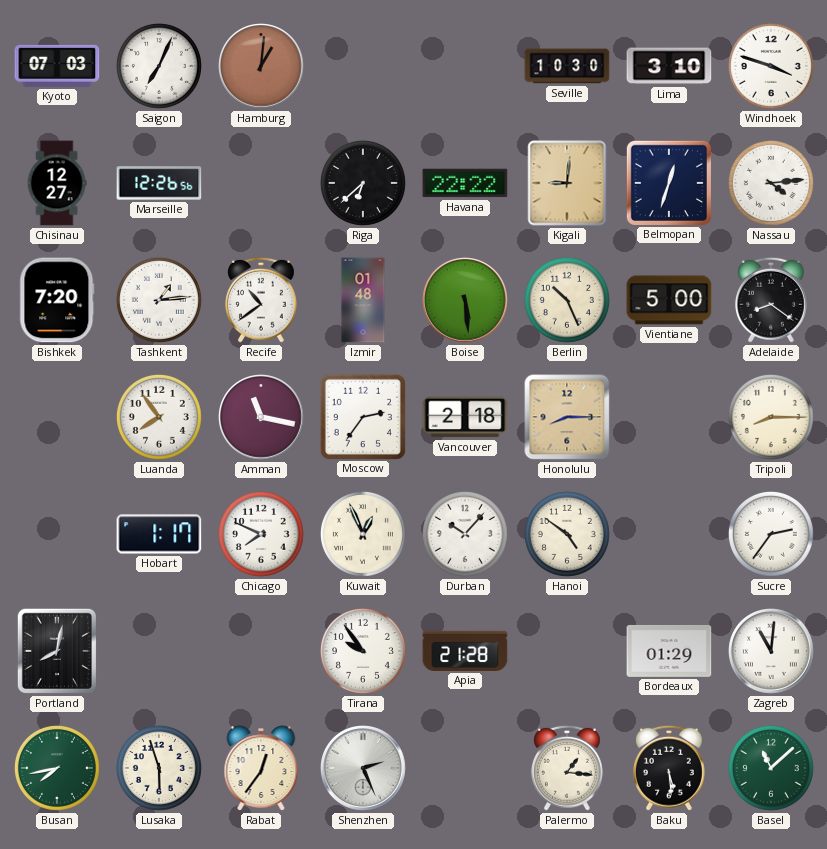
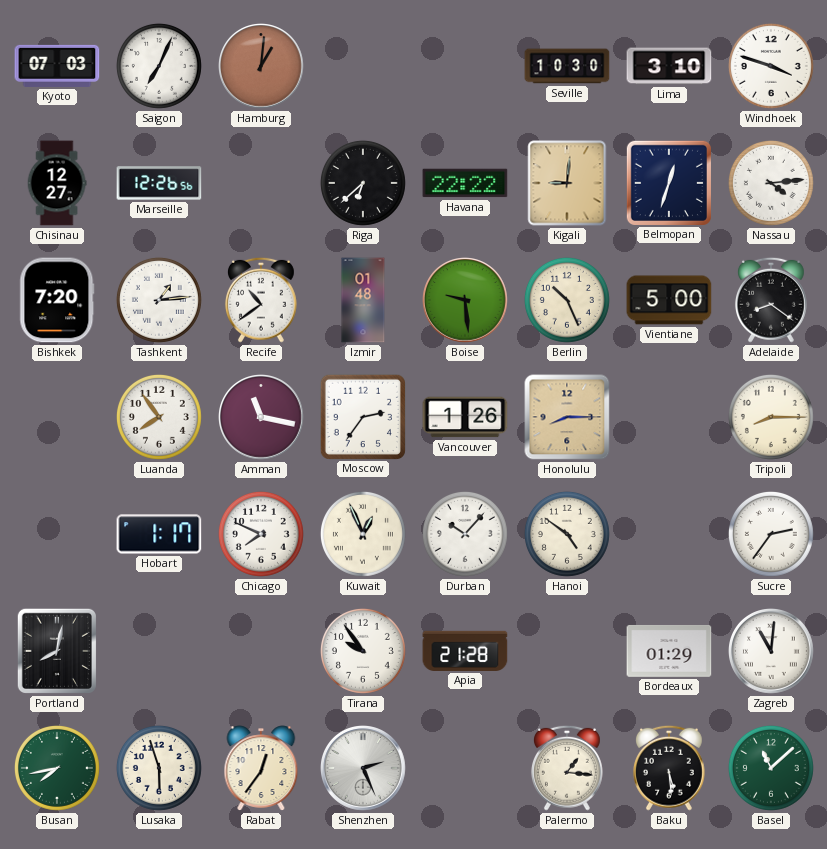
Boise: 5:29 -> 9:29
Vancouver: 2:18 -> 1:26
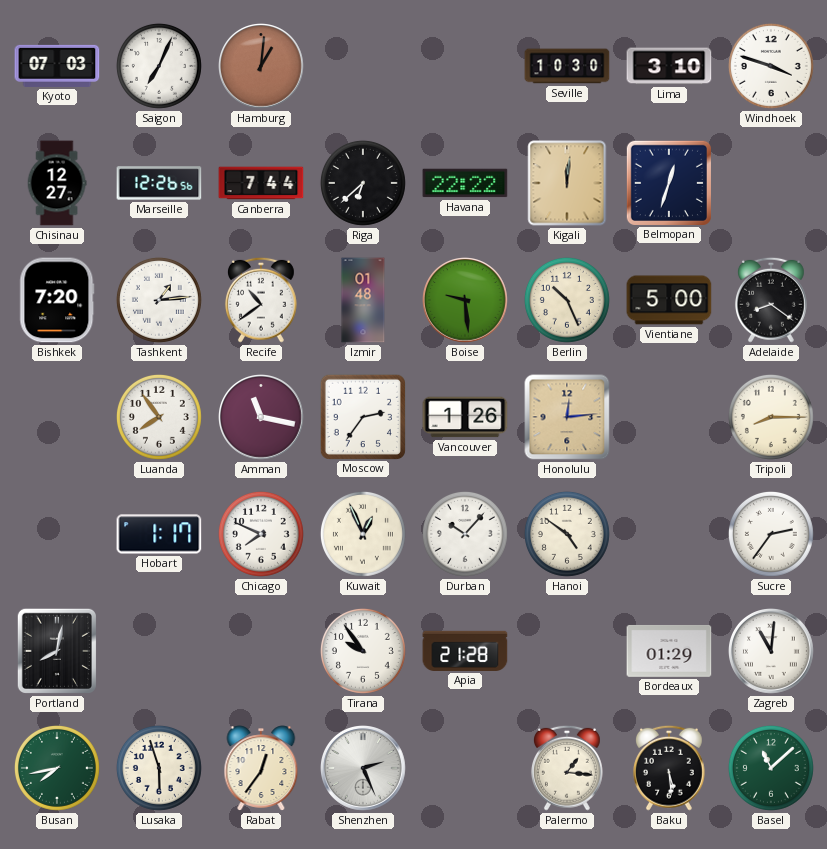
Canberra: none -> 7:44
Kigali: 9:01 -> 12:01
Nassau: 4:14 -> none
Honolulu: 8:15 -> 12:14
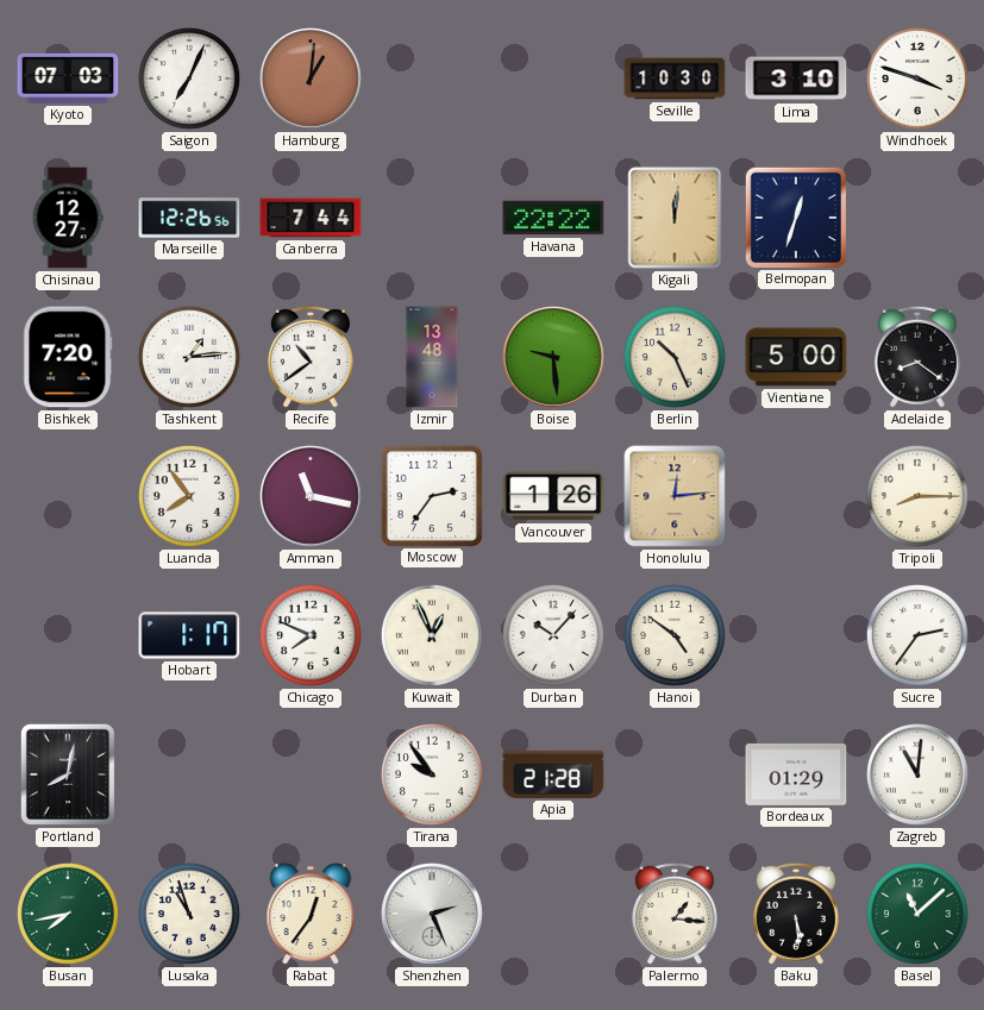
Riga: 6:38 -> none
Izmir: 01:48 -> 13:48
Lusaka: 5:57 -> 10:57
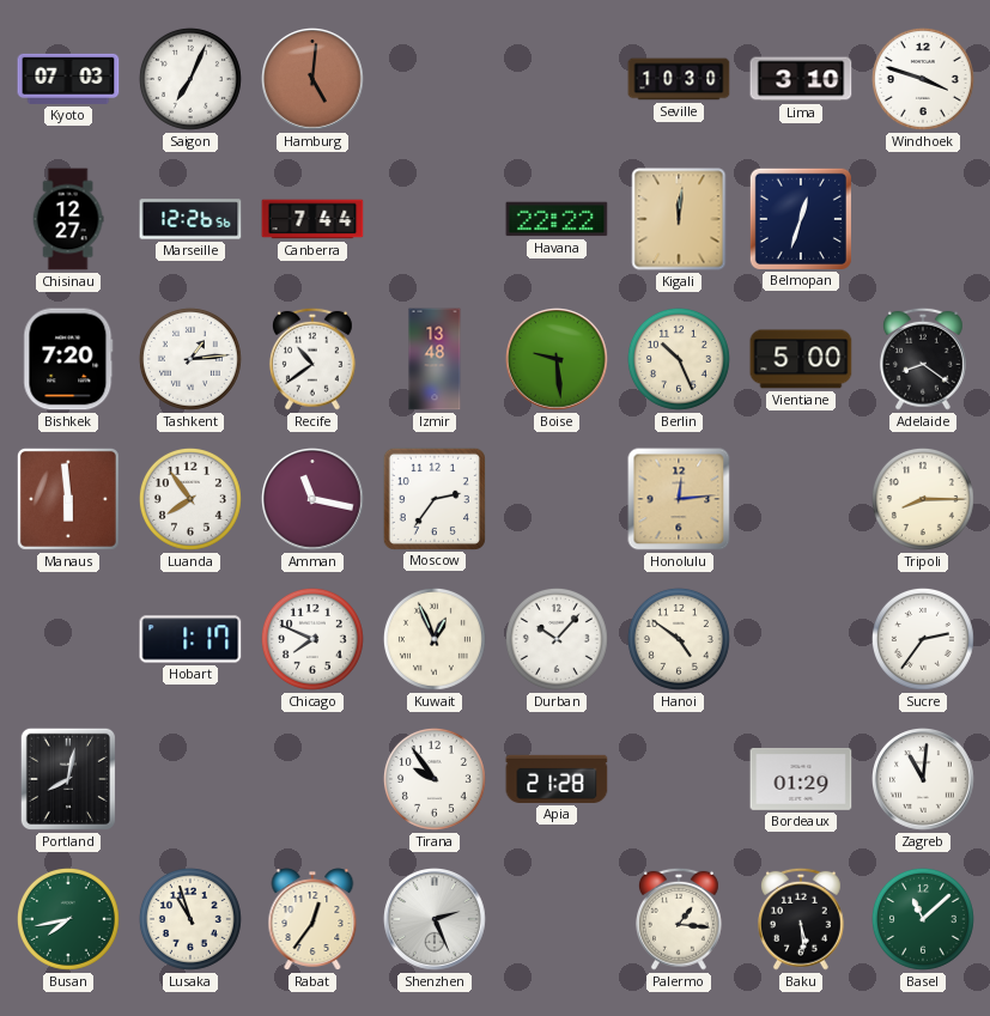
Hamburg: 1:01 -> 5:01
Manaus: none -> 5:59
Vancouver: 1:26 -> none
